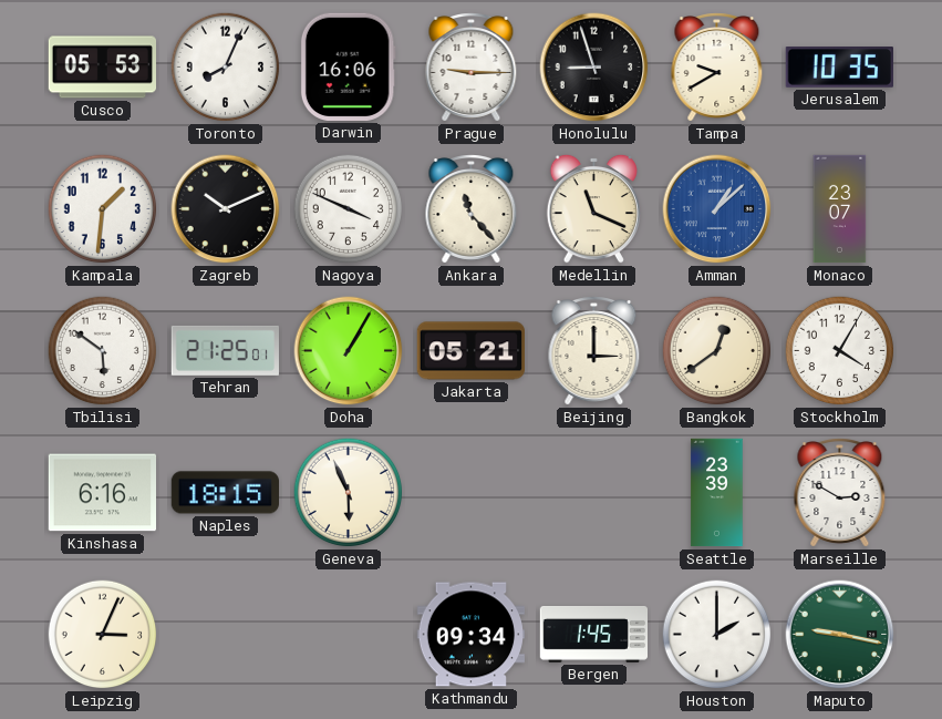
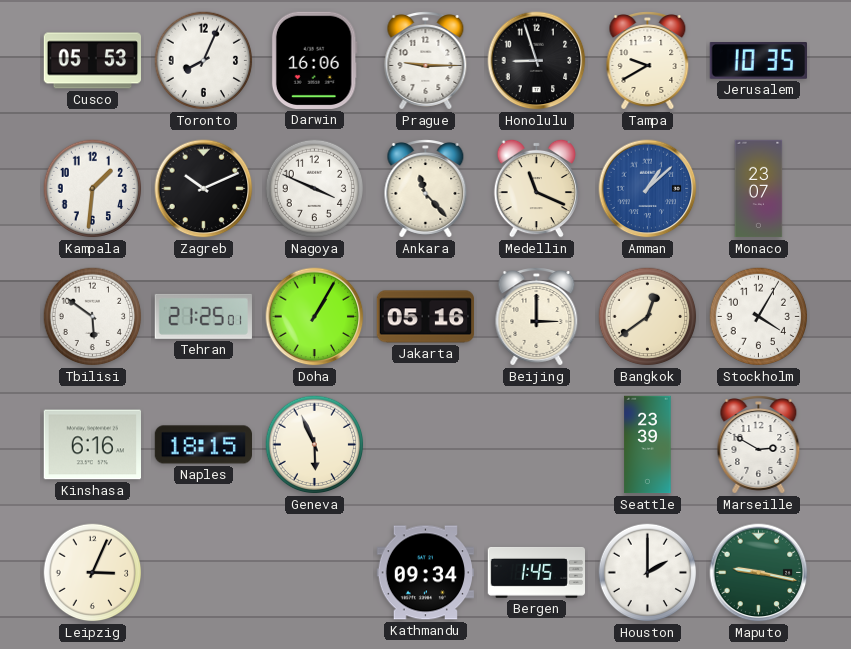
Jakarta: 05:21 -> 05:16
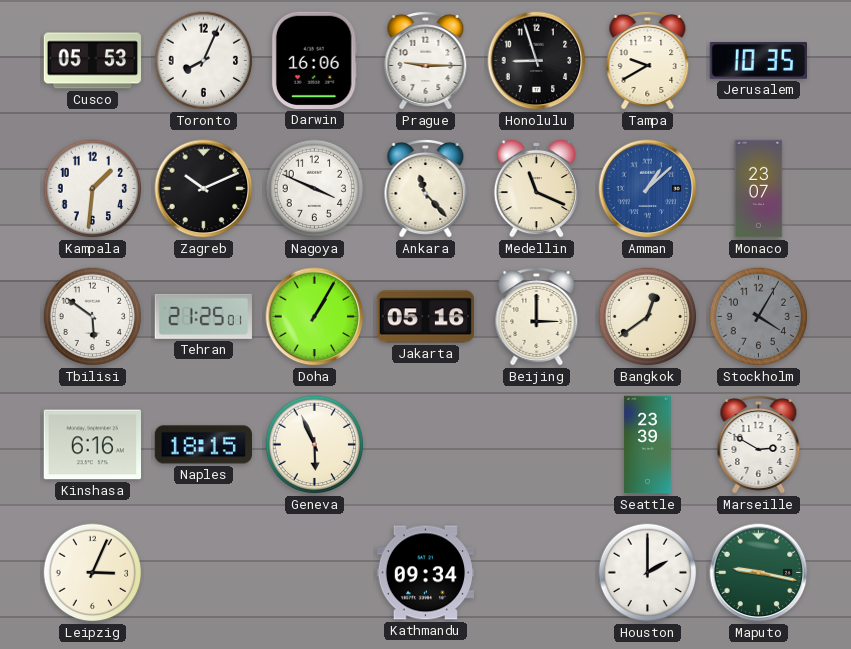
Stockholm dial: white -> grey
Bergen: 1:45 -> none
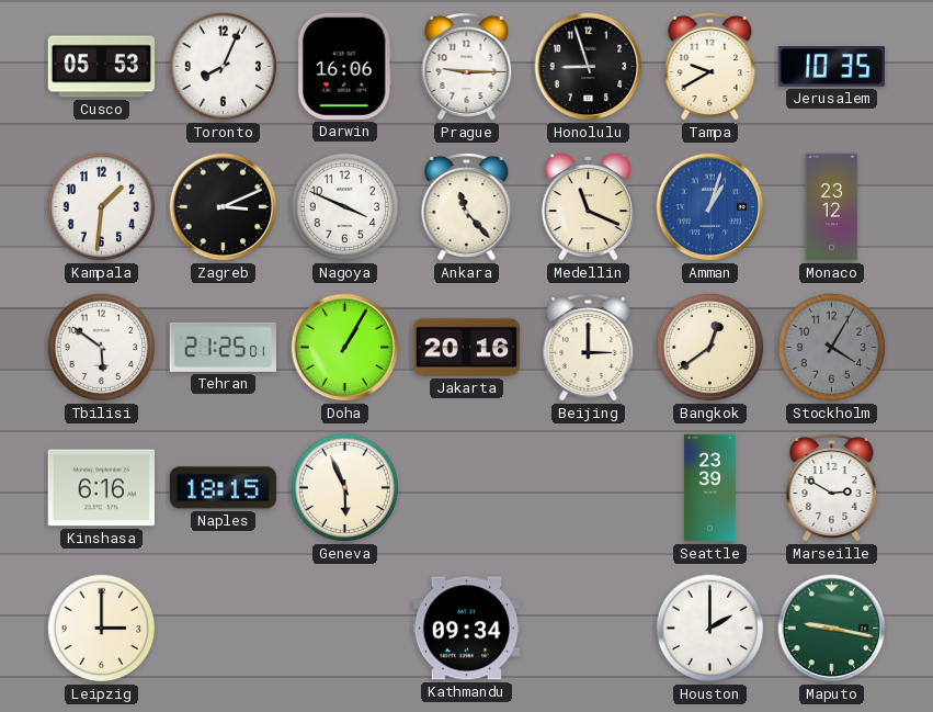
Zagreb: 10:11 -> 3:11
Amman: 1:08 -> 1:03
Monaco: 23:07 -> 23:12
Jakarta: 05:16 -> 20:16
Leipzig: 3:04 -> 3:00
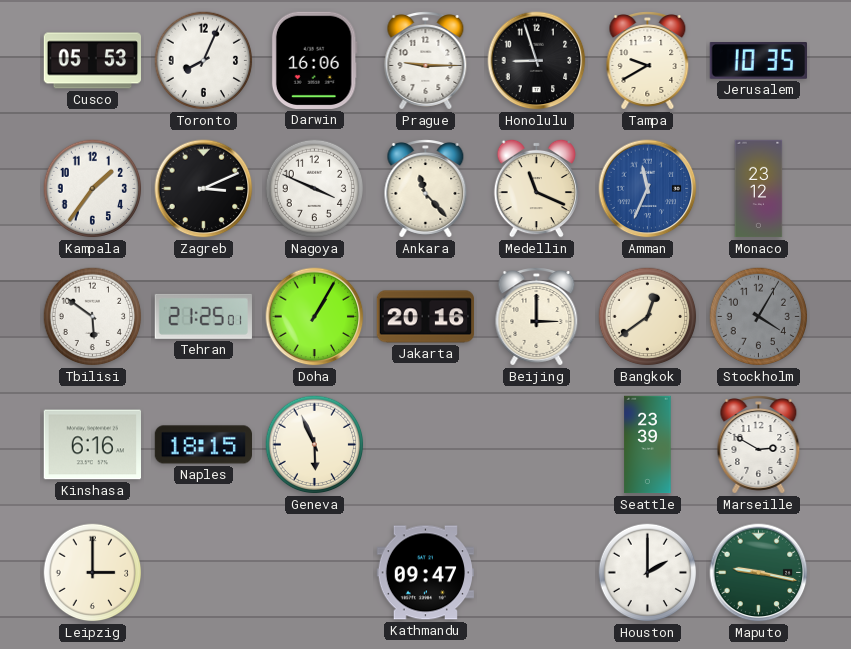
Kampala: 1:31 -> 1:36
Amman: 1:03 -> 11:34
Kathmandu: 09:34 -> 09:47
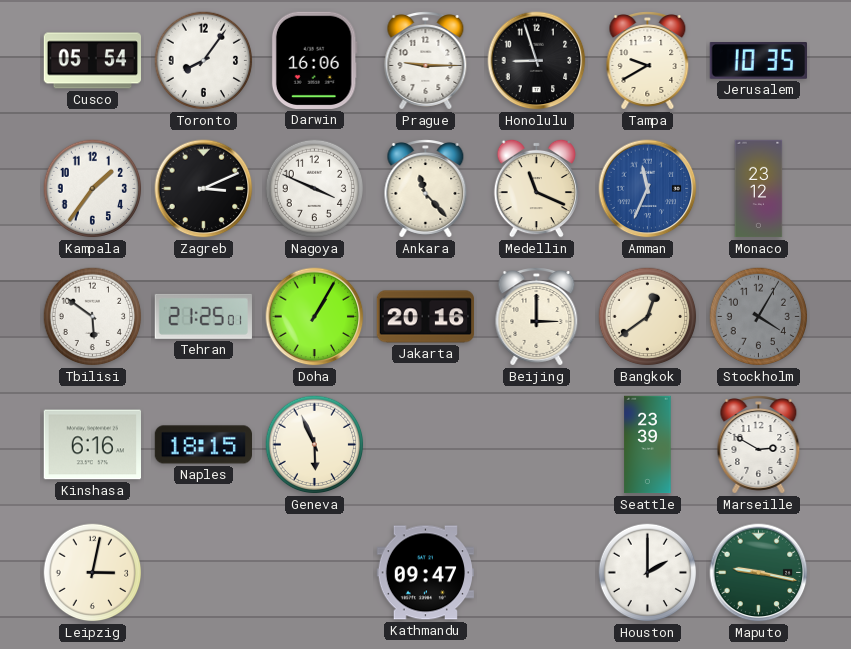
Cusco: 05:53 -> 05:54
Toronto: 8:04 -> 8:06
Leipzig: 3:00 -> 3:02
